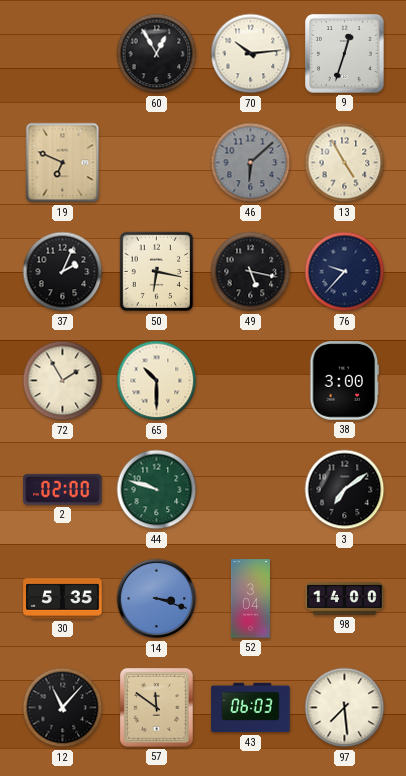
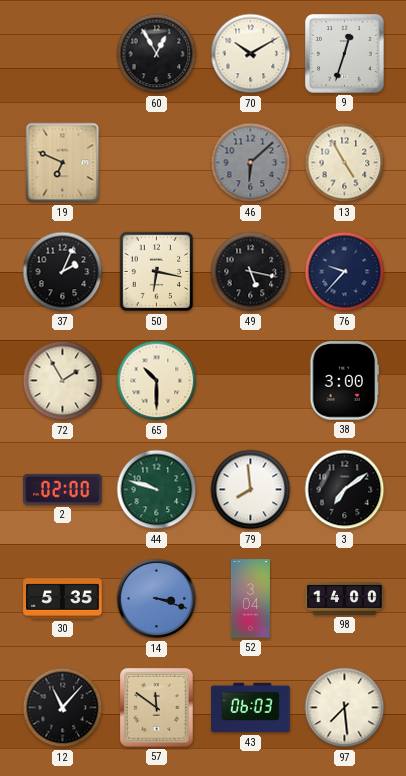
70: 10:14 -> 10:10
79: none -> 7:59
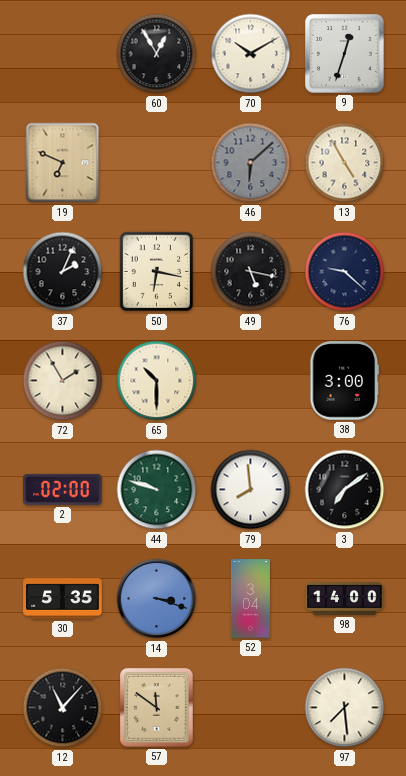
76: 9:37 -> 9:22
43: 06:03 -> none
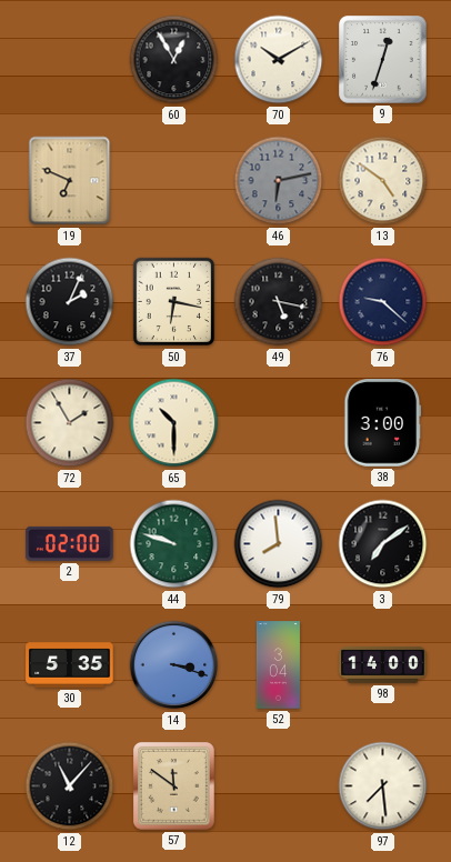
46: 6:08 -> 6:13
13: 4:55 -> 4:51
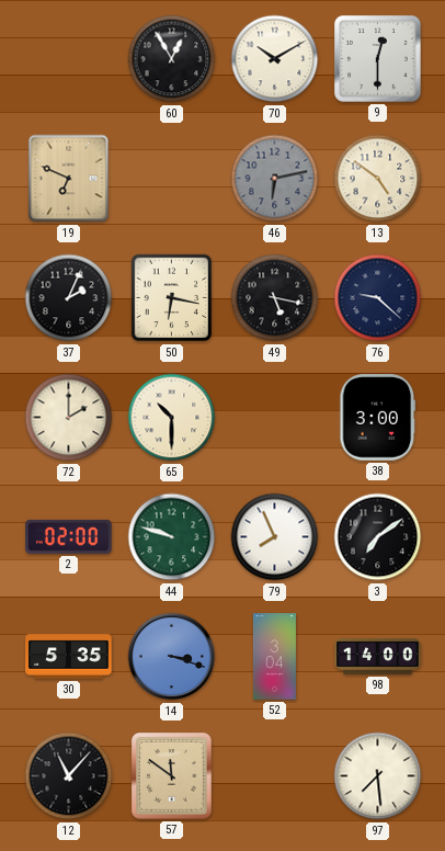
9: 12:33 -> 12:30
72: 1:55 -> 2:00
79: 7:59 -> 7:56
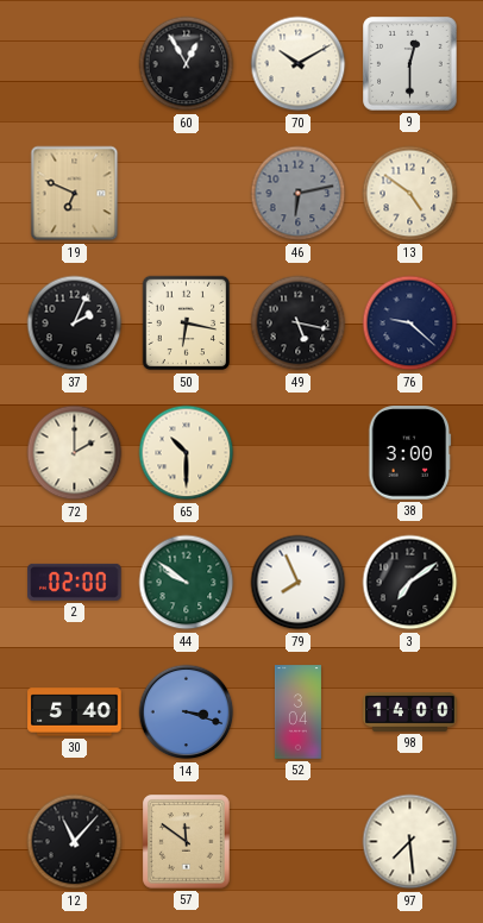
44: 9:48 -> 9:51
30: 5:35 -> 5:40
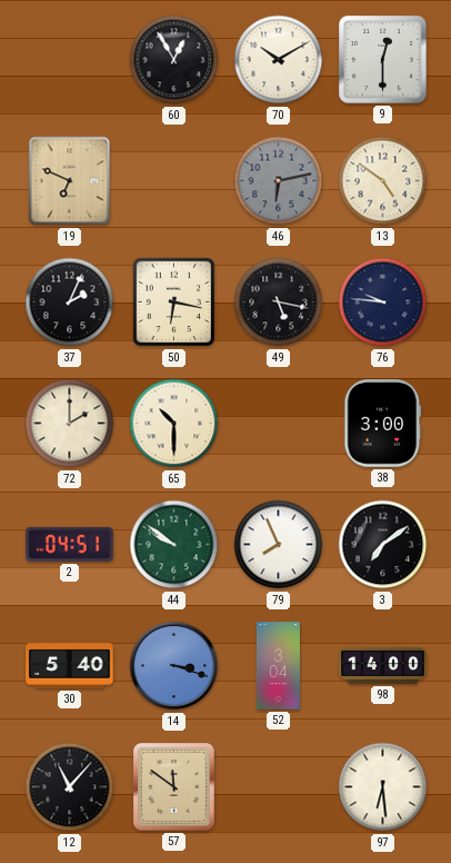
76: 9:22 -> 9:46
2: 02:00 -> 04:51
97: 7:29 -> 6:29
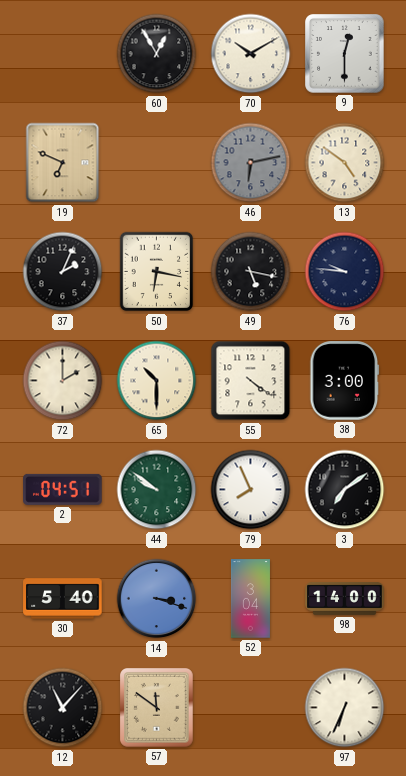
55: none -> 4:21
97: 6:29 -> 6:34
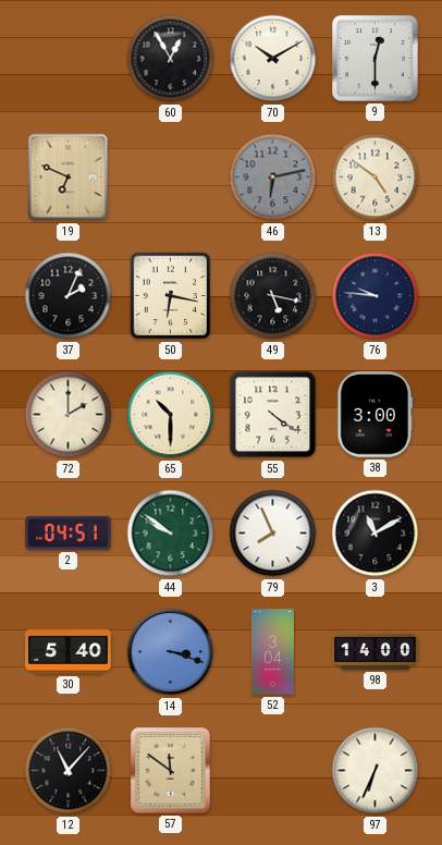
3: 7:09 -> 11:10
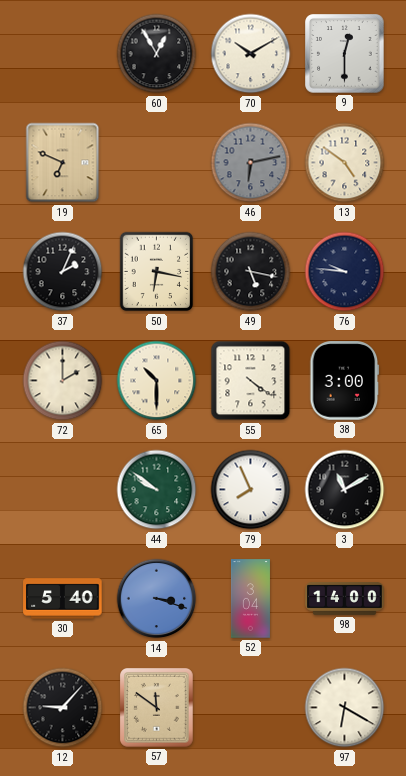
2: 04:51 -> none
12: 11:07 -> 9:07
97: 6:34 -> 6:20
